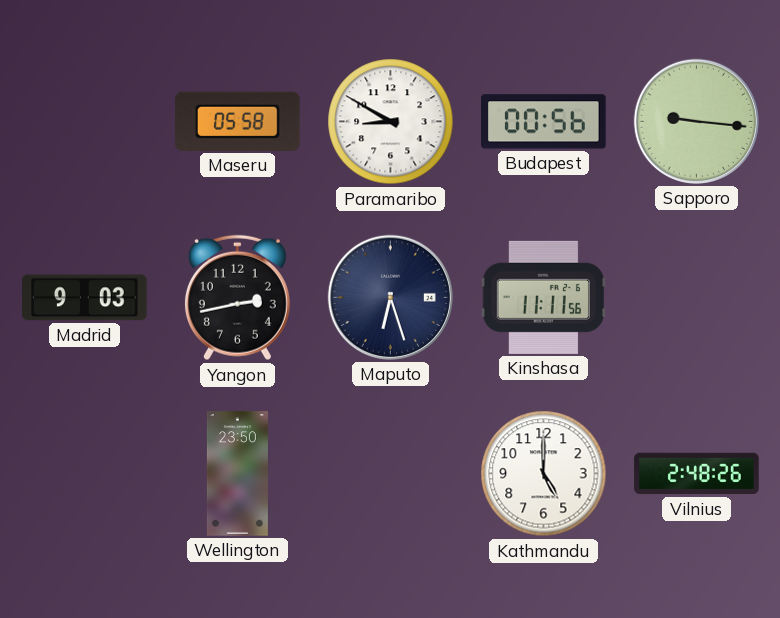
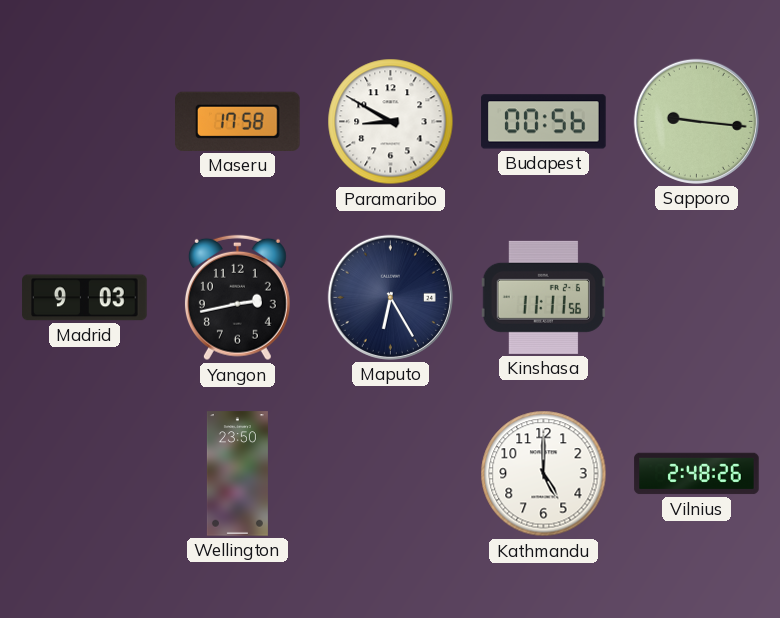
Maseru: 05:58 -> 17:58
Maputo: 6:27 -> 6:25
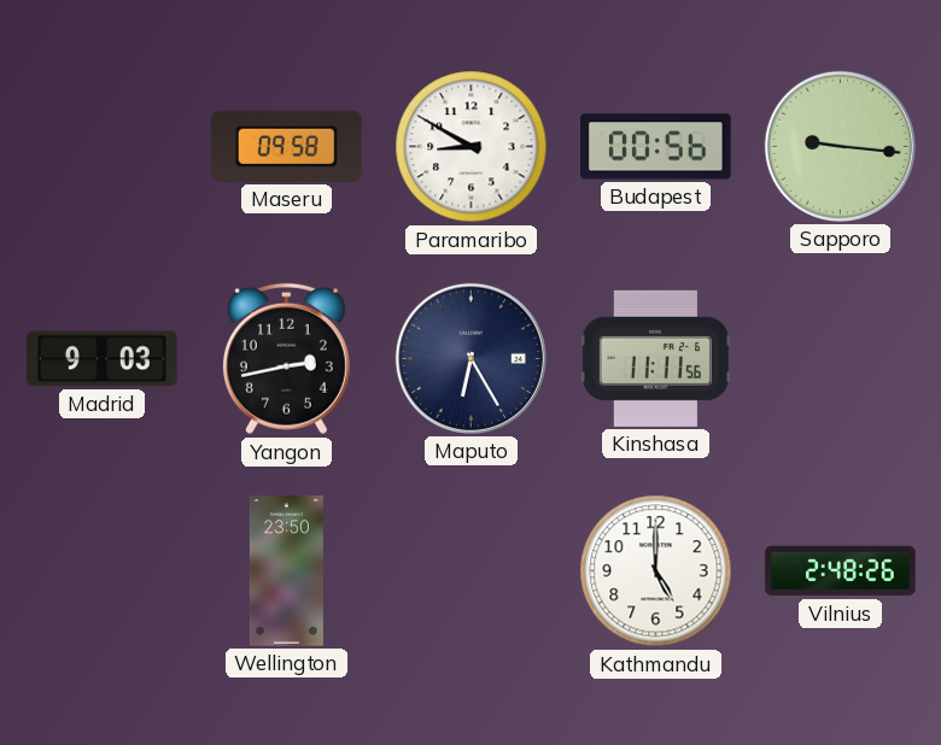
Maseru: 17:58 -> 09:58
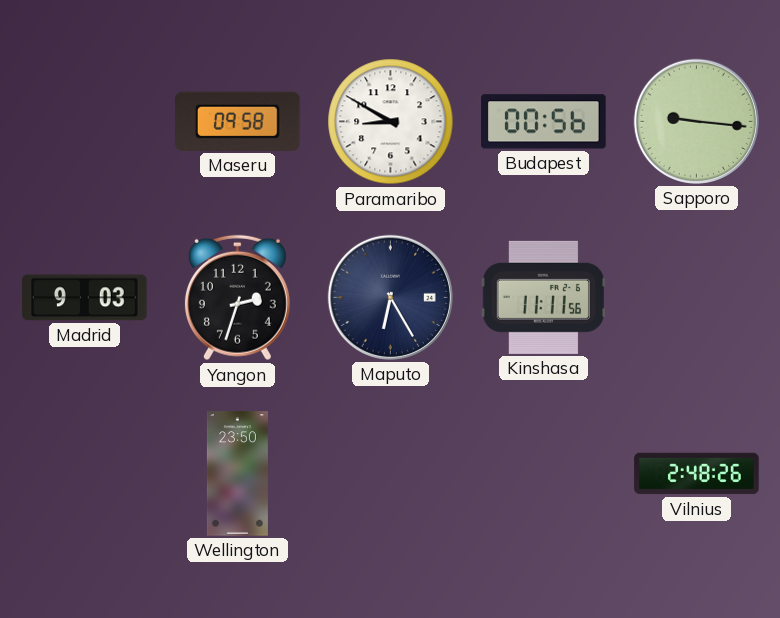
Yangon: 2:43 -> 2:33
Kathmandu: 5:00 -> none
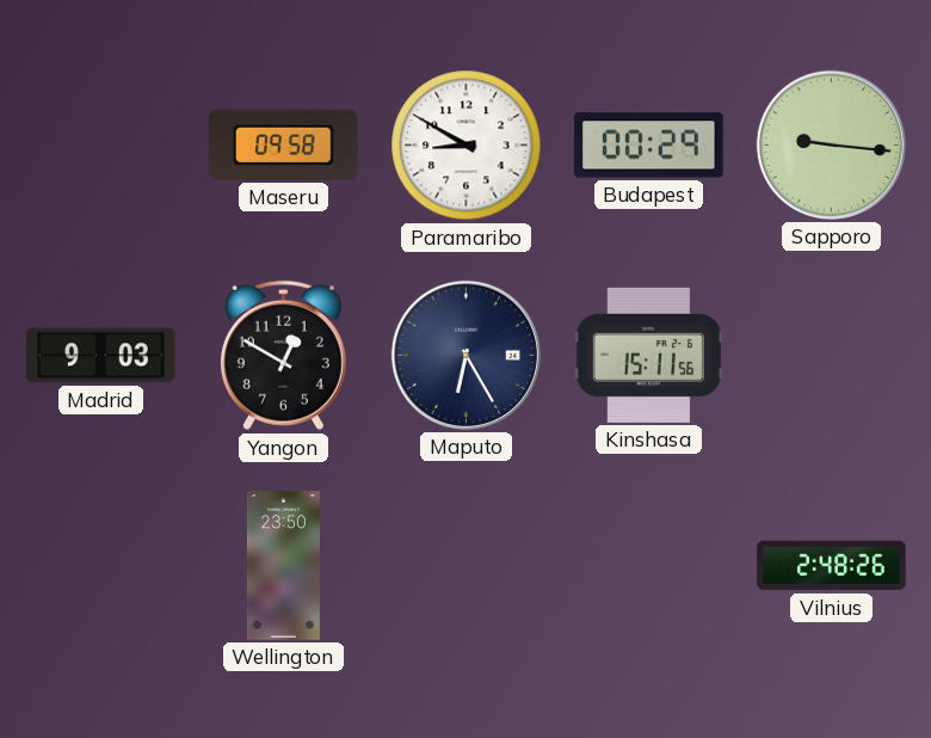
Budapest: 00:56 -> 00:29
Yangon: 2:33 -> 12:50
Kinshasa: 11:11 -> 15:11
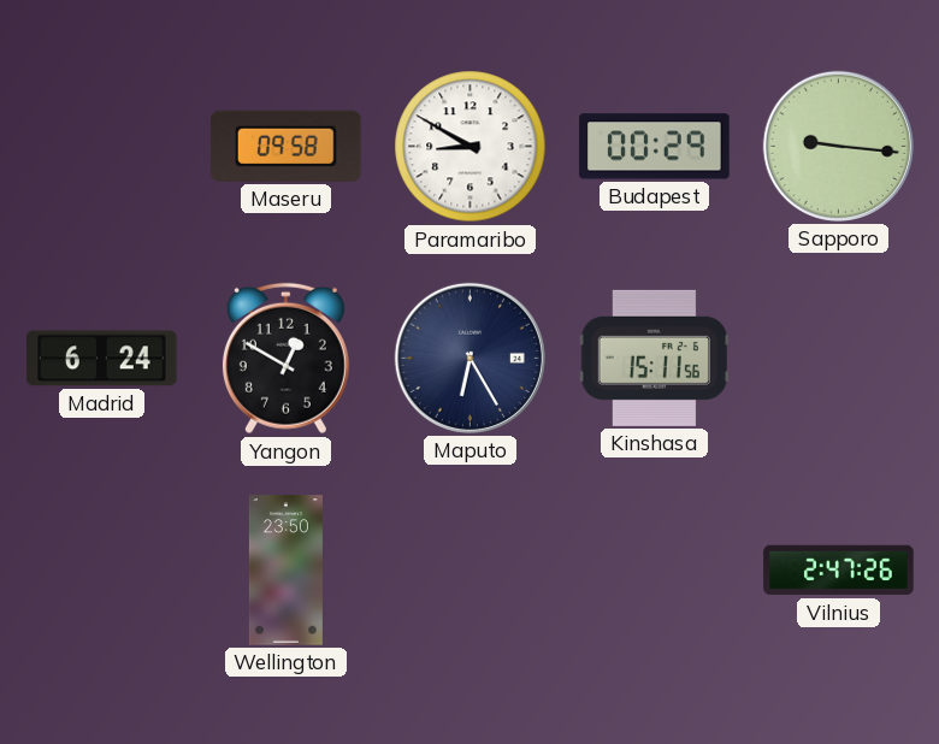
Madrid: 9:03 -> 6:24
Vilnius: 2:48 -> 2:47
